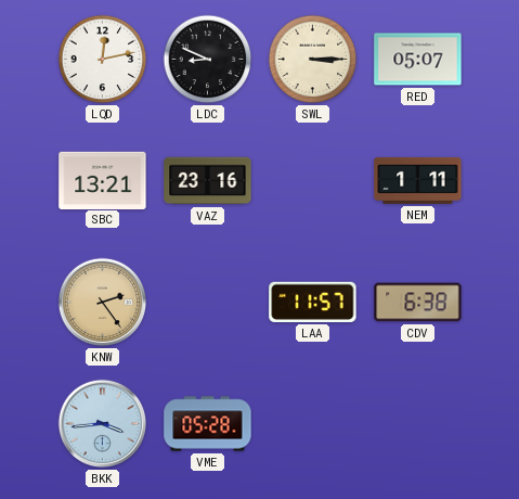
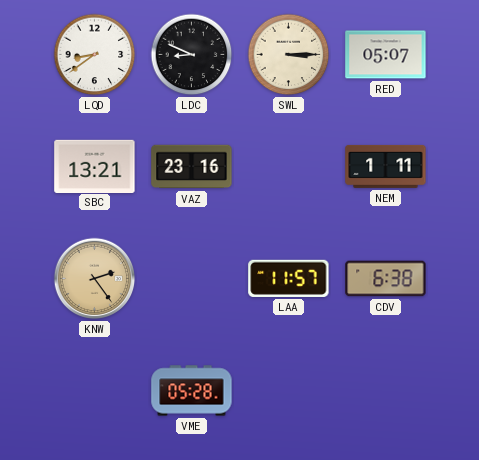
LQD: 12:13 -> 8:39
BKK: 3:44 -> none
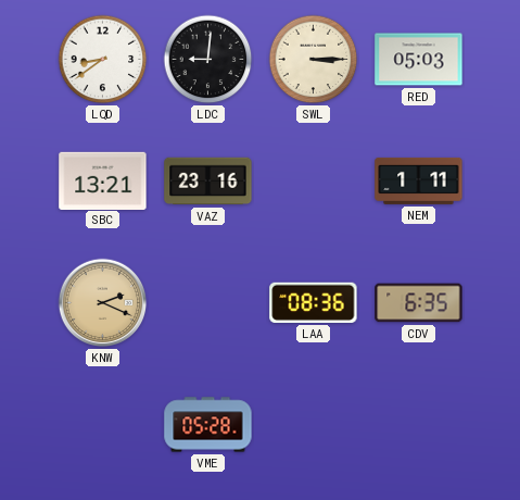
LDC: 8:49 -> 9:01
RED: 05:07 -> 05:03
KNW: 2:24 -> 2:19
LAA: 11:57 -> 08:36
CDV: 6:38 -> 6:35
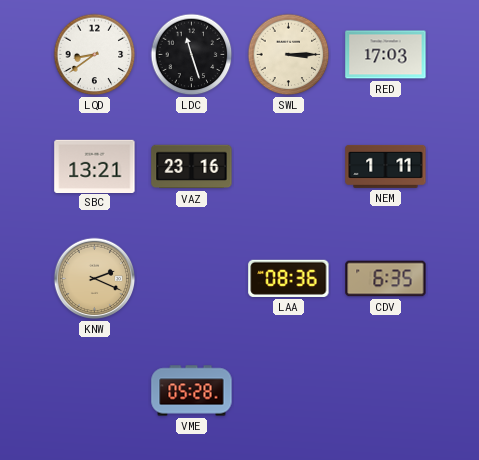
LDC: 9:01 -> 11:27
RED: 05:03 -> 17:03
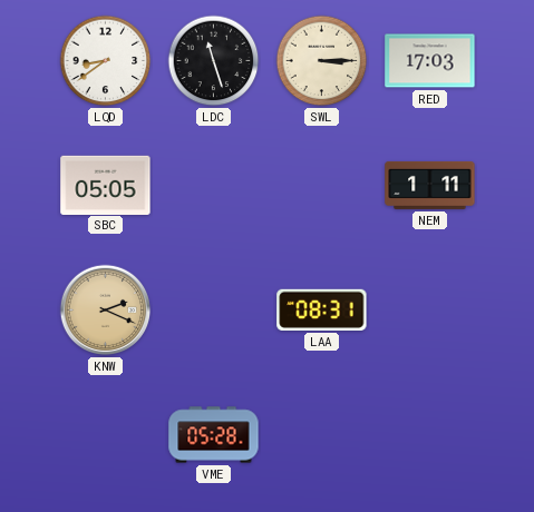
SBC: 13:21 -> 05:05
VAZ: 23:16 -> none
LAA: 08:36 -> 08:31
CDV: 6:35 -> none
